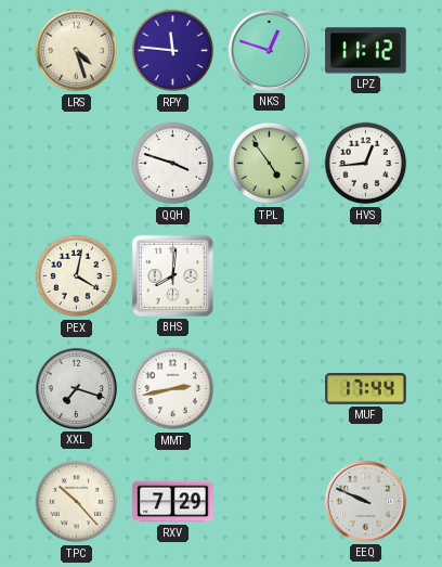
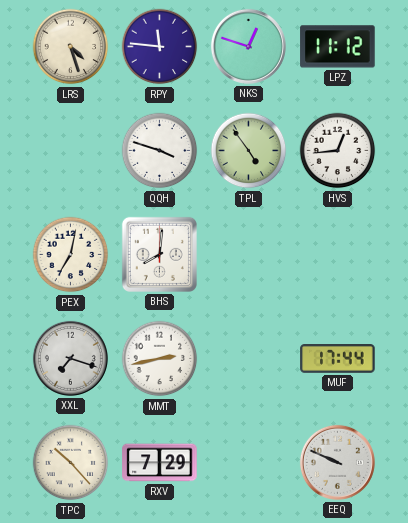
PEX: 4:02 -> 7:02
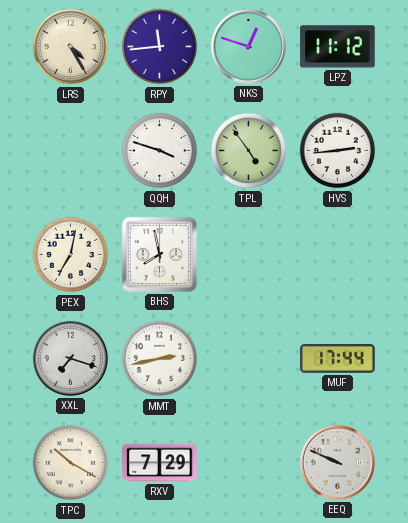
LRS: 4:27 -> 4:25
RPY: 11:46 -> 11:44
HVS: 12:44 -> 2:44
BHS: 8:01 -> 7:58
TPC: 10:23 -> 10:20
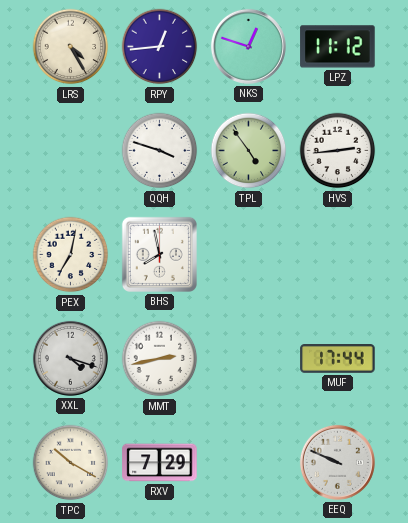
RPY: 11:44 -> 12:44
XXL: 7:18 -> 4:18
